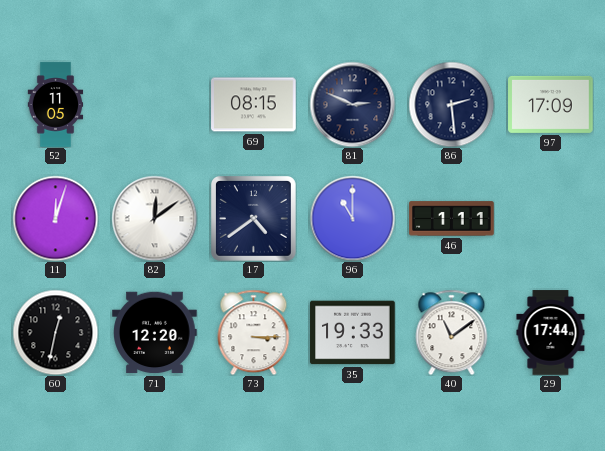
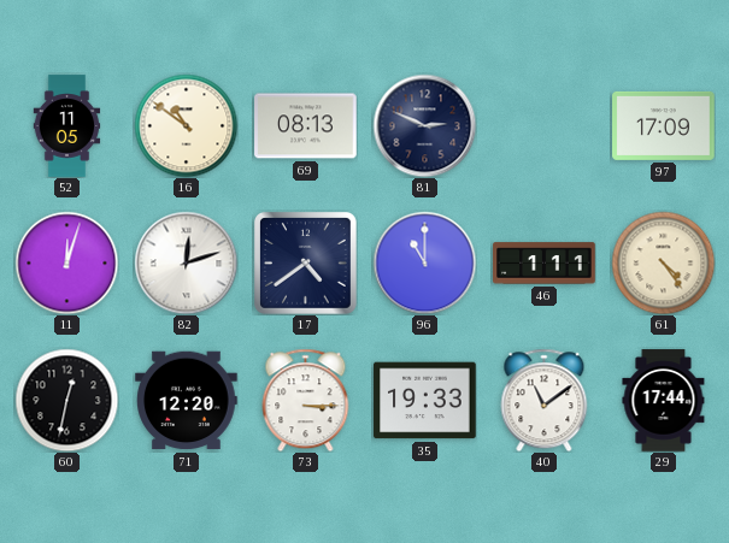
16: none -> 10:51
69: 08:15 -> 08:13
86: 2:29 -> none
82: 12:09 -> 12:12
61: none -> 4:24
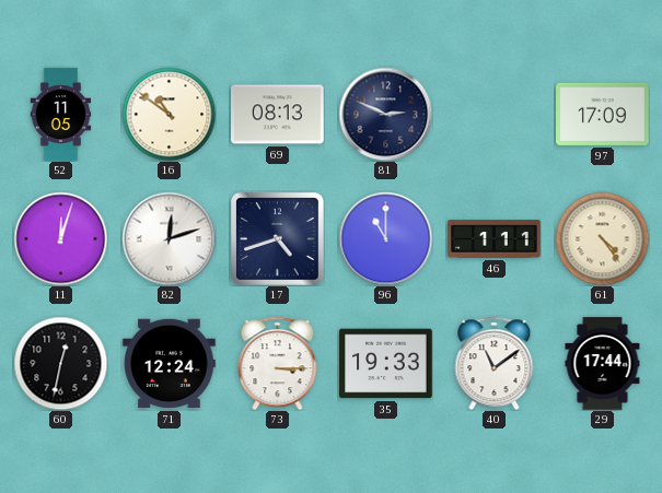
17: 4:39 -> 4:42
71: 12:20 -> 12:24
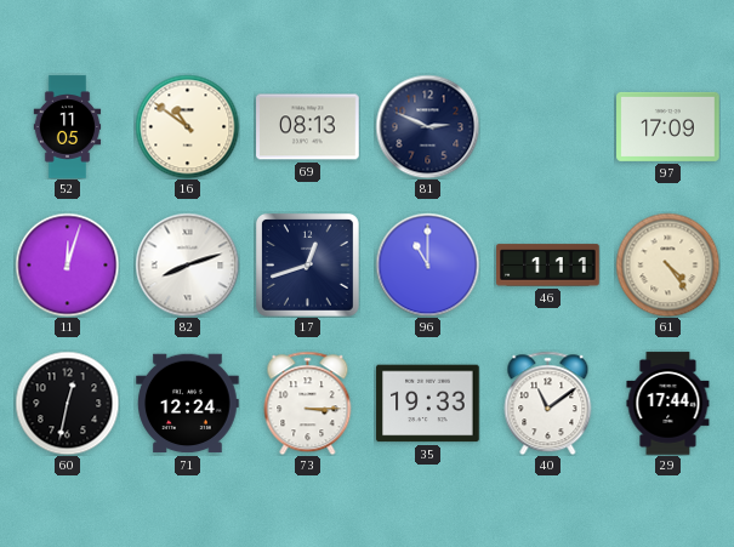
82: 12:12 -> 8:12
17: 4:42 -> 12:42
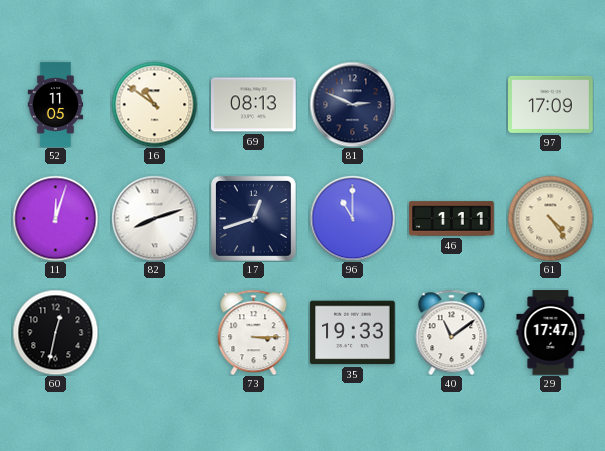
71: 12:24 -> none
29: 17:44 -> 17:47
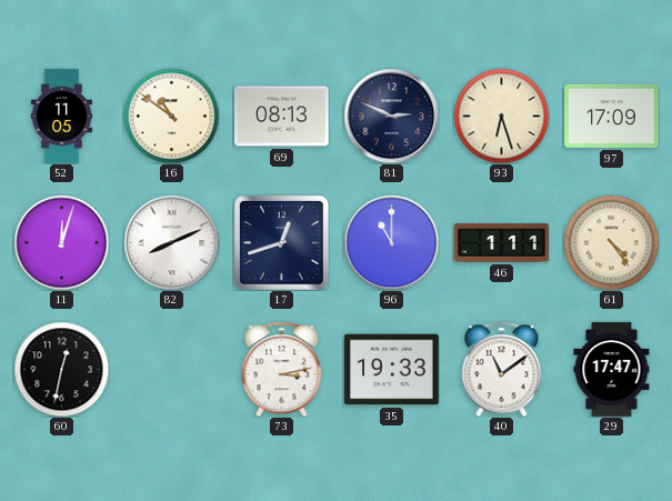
93: none -> 6:27
82: 8:12 -> 8:11
73: 3:15 -> 3:13
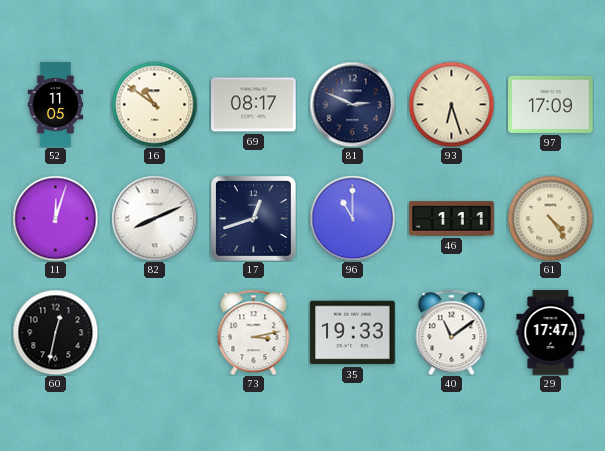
69: 08:13 -> 08:17
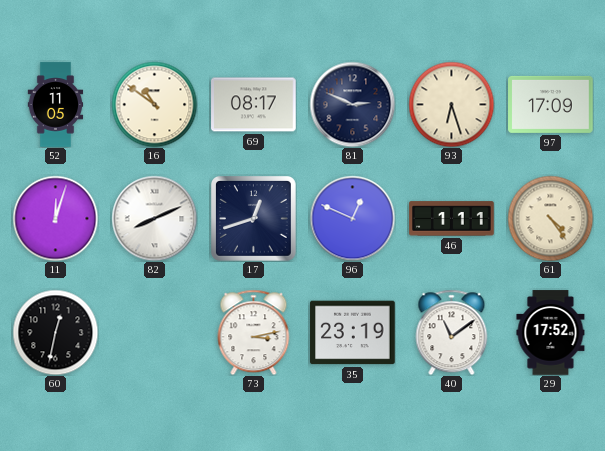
96: 11:00 -> 12:49
35: 19:33 -> 23:19
29: 17:47 -> 17:52
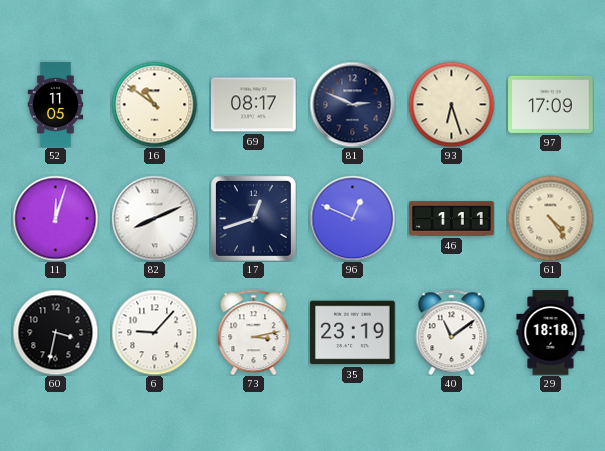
60: 12:32 -> 3:32
6: none -> 9:07
29: 17:52 -> 18:18
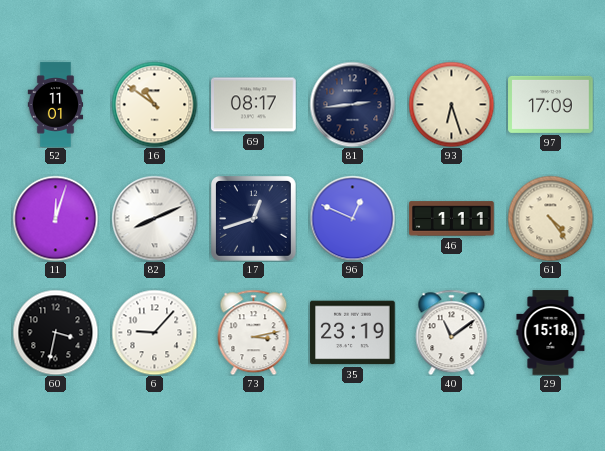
52: 11:05 -> 11:01
81: 2:49 -> 2:44
29: 18:18 -> 15:18
